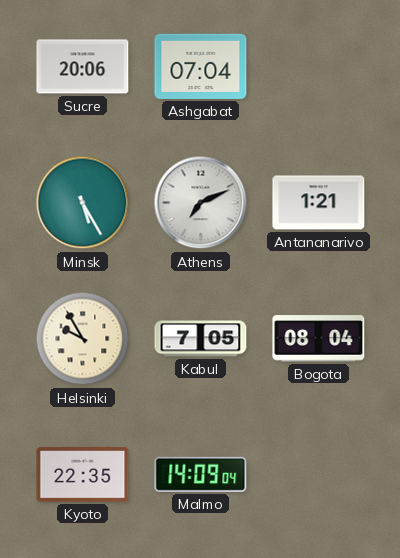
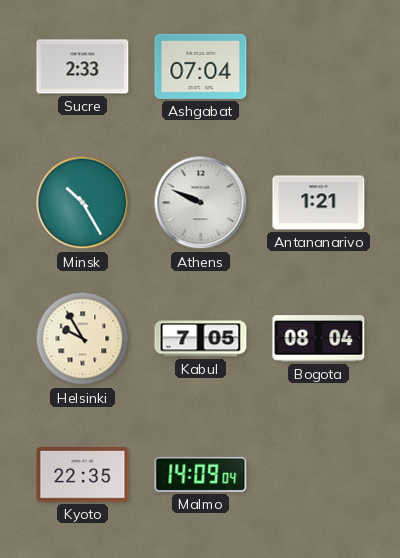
Sucre: 20:06 -> 2:33
Minsk: 5:25 -> 10:25
Athens: 7:11 -> 9:49
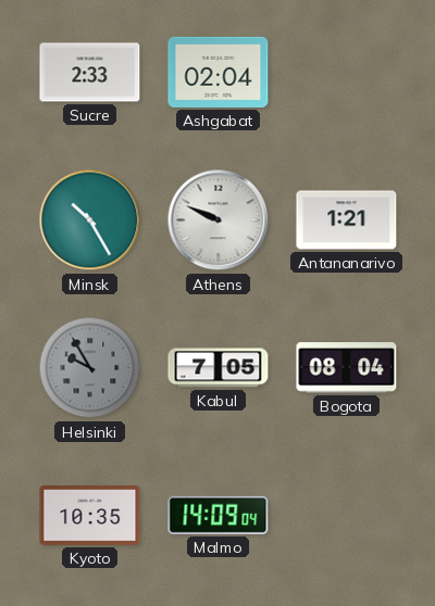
Ashgabat: 07:04 -> 02:04
Helsinki dial: cream -> grey
Kyoto: 22:35 -> 10:35
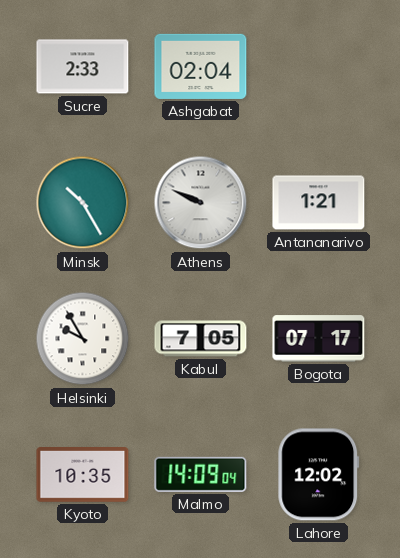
Helsinki dial: grey -> white
Bogota: 08:04 -> 07:17
Lahore: none -> 12:02
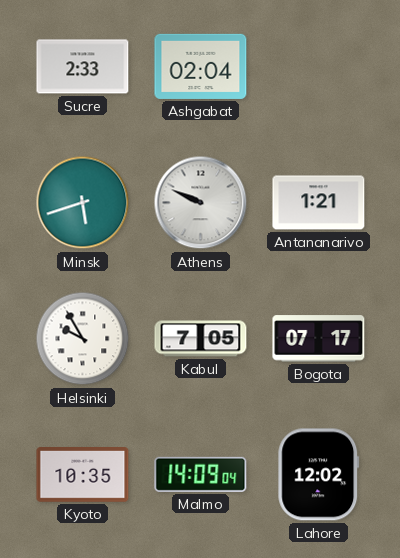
Minsk: 10:25 -> 5:42
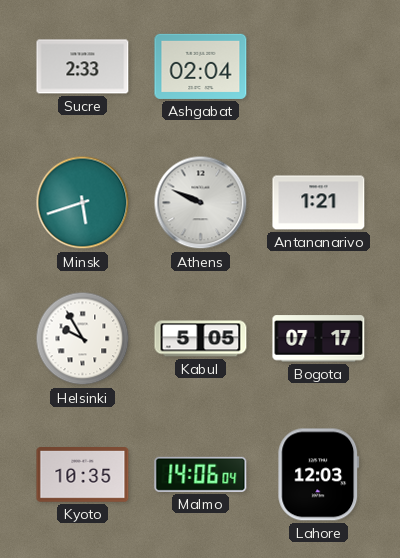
Kabul: 7:05 -> 5:05
Malmo: 14:09 -> 14:06
Lahore: 12:02 -> 12:03
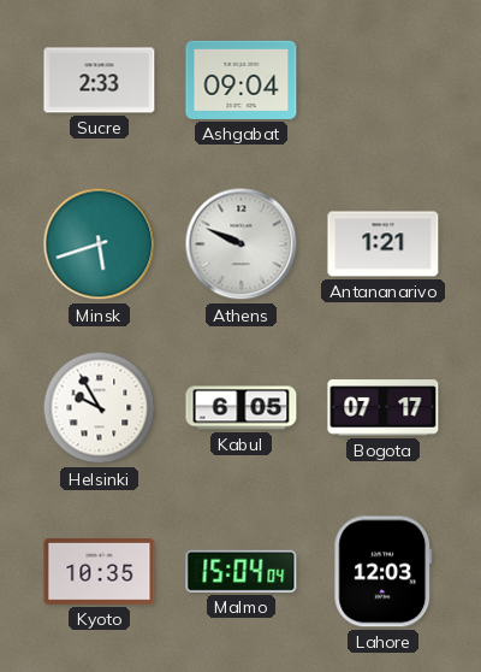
Ashgabat: 02:04 -> 09:04
Kabul: 5:05 -> 6:05
Malmo: 14:06 -> 15:04
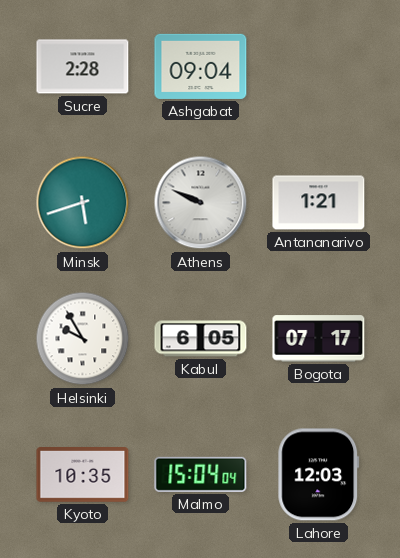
Sucre: 2:33 -> 2:28
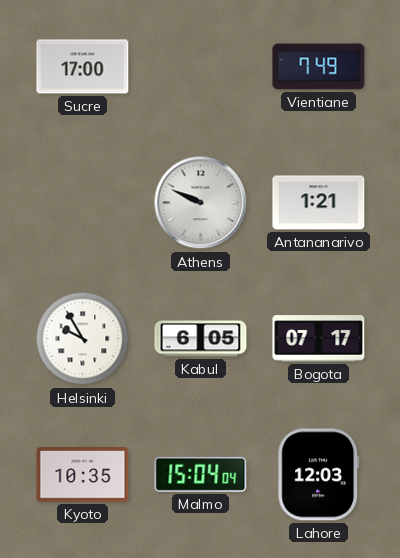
Sucre: 2:28 -> 17:00
Ashgabat: 09:04 -> none
Vientiane: none -> 7:49
Minsk: 5:42 -> none
